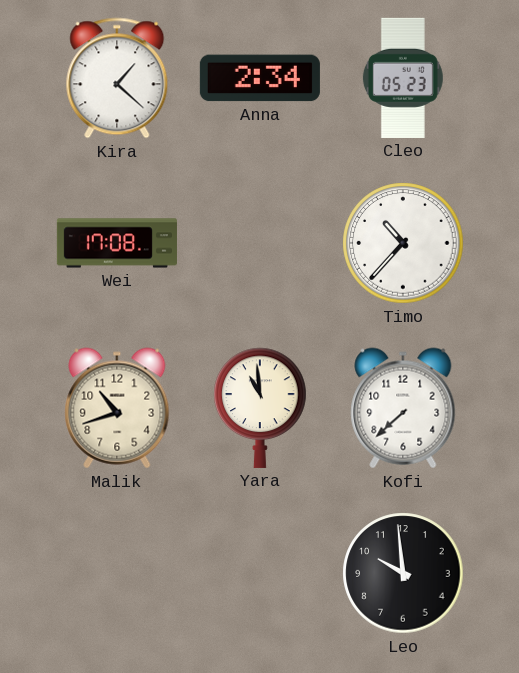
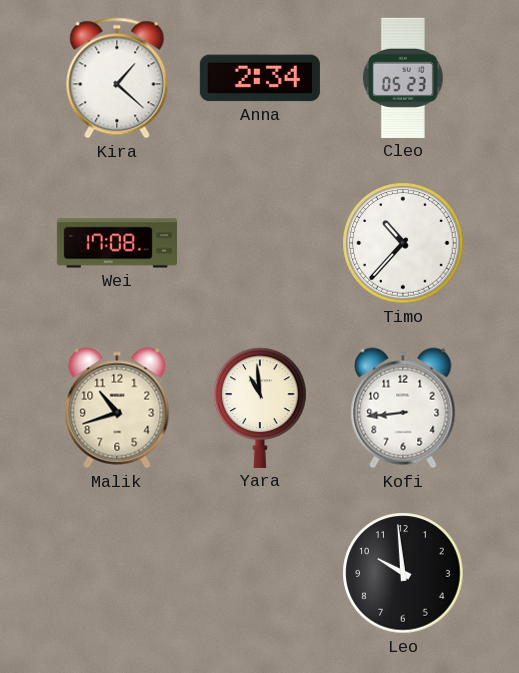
Kofi: 7:38 -> 8:44
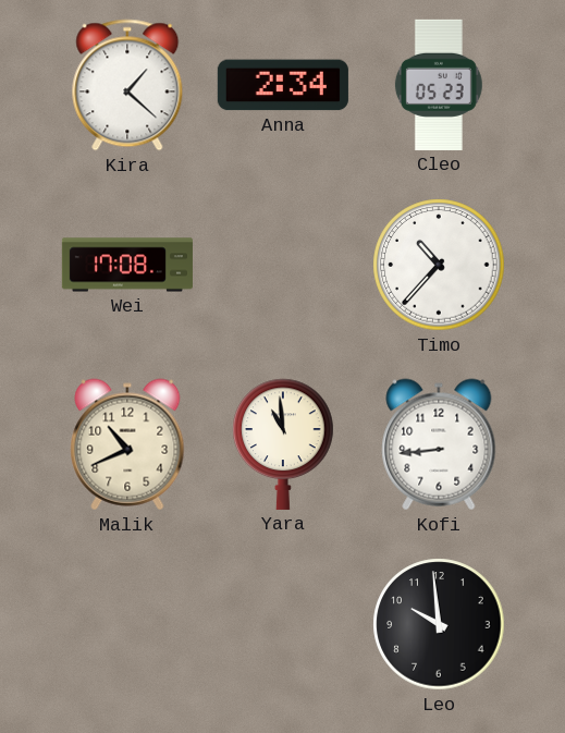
Malik: 10:42 -> 10:41
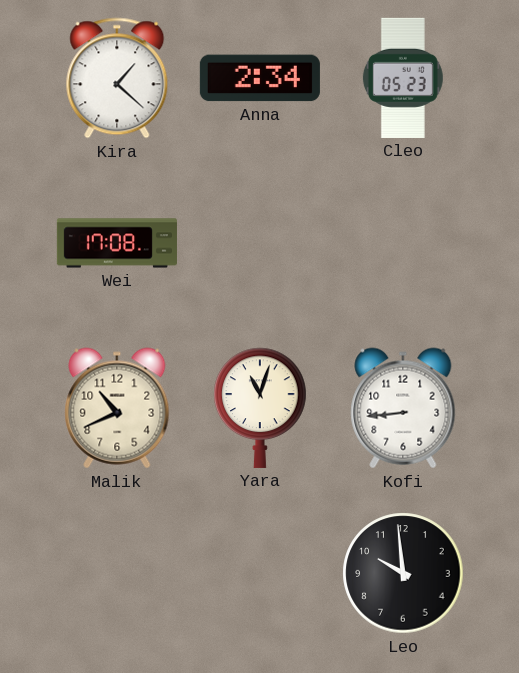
Timo: 10:37 -> none
Yara: 10:59 -> 11:03
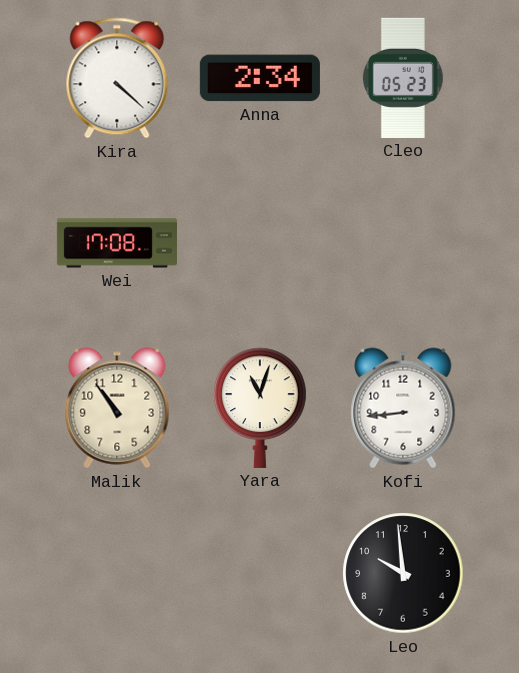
Kira: 1:22 -> 4:22
Malik: 10:41 -> 10:54
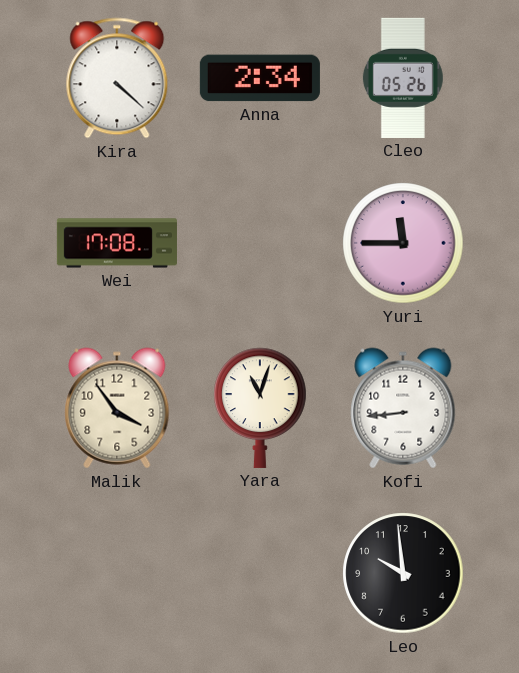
Cleo: 05:23 -> 05:26
Yuri: none -> 11:45
Malik: 10:54 -> 3:54
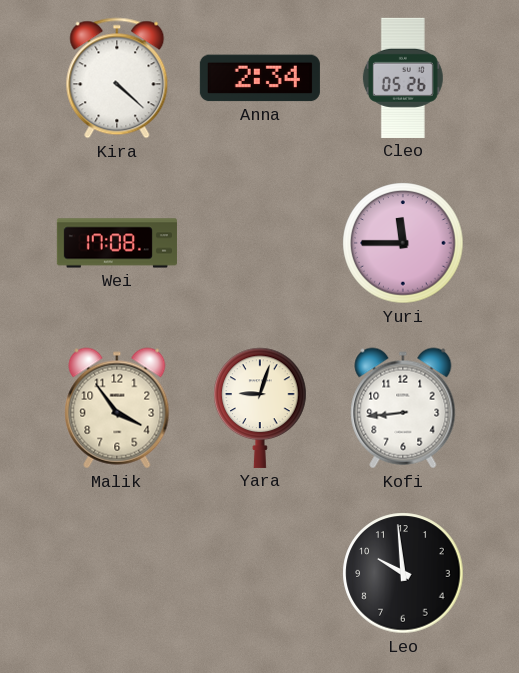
Yara: 11:03 -> 9:03
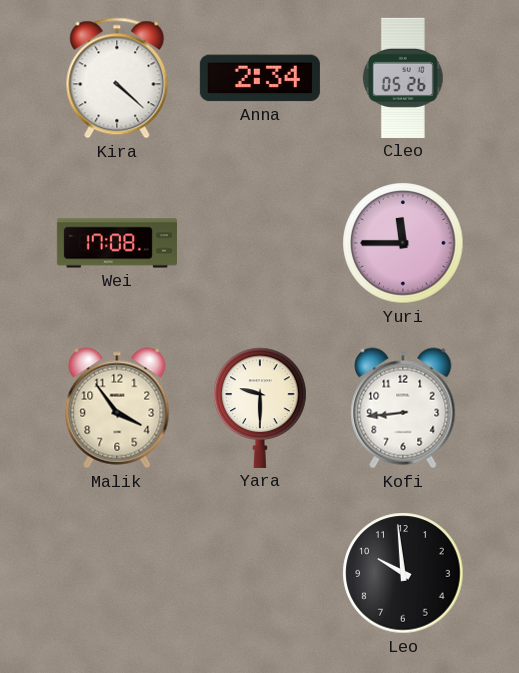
Yara: 9:03 -> 9:30
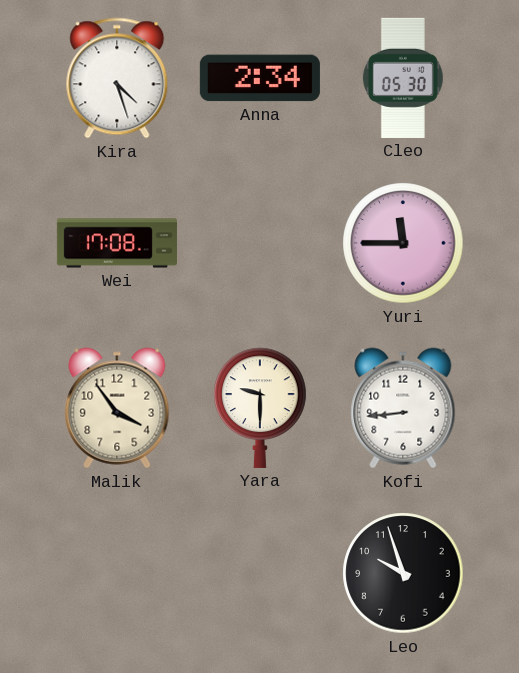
Kira: 4:22 -> 4:27
Cleo: 05:26 -> 05:30
Leo: 9:59 -> 9:57
